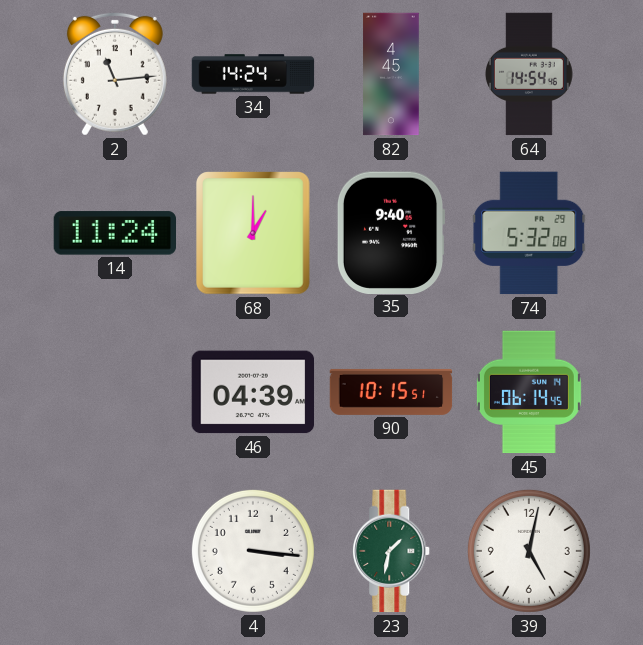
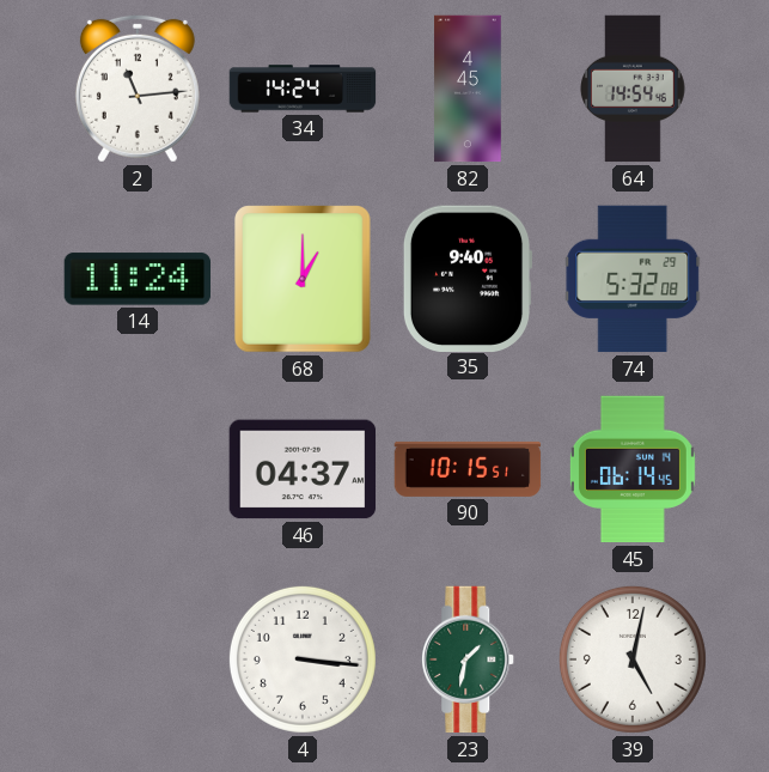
46: 04:39 -> 04:37
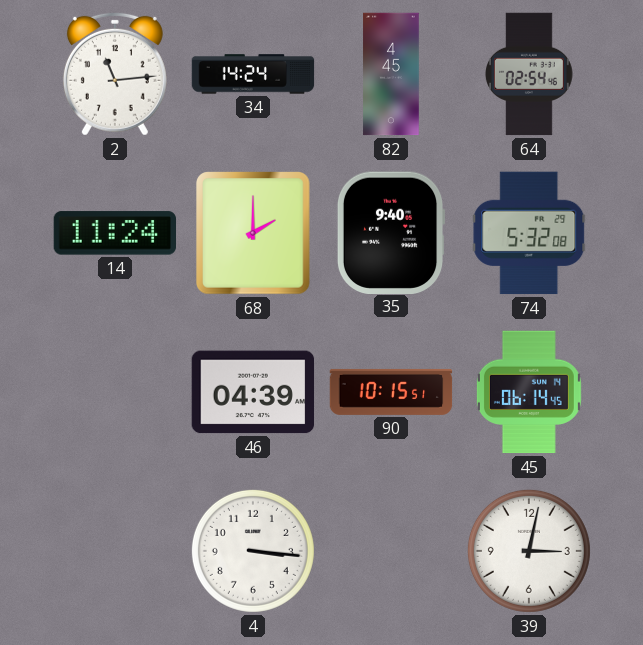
64: 14:54 -> 02:54
68: 1:00 -> 2:00
46: 04:37 -> 04:39
23: 1:32 -> none
39: 5:02 -> 3:02
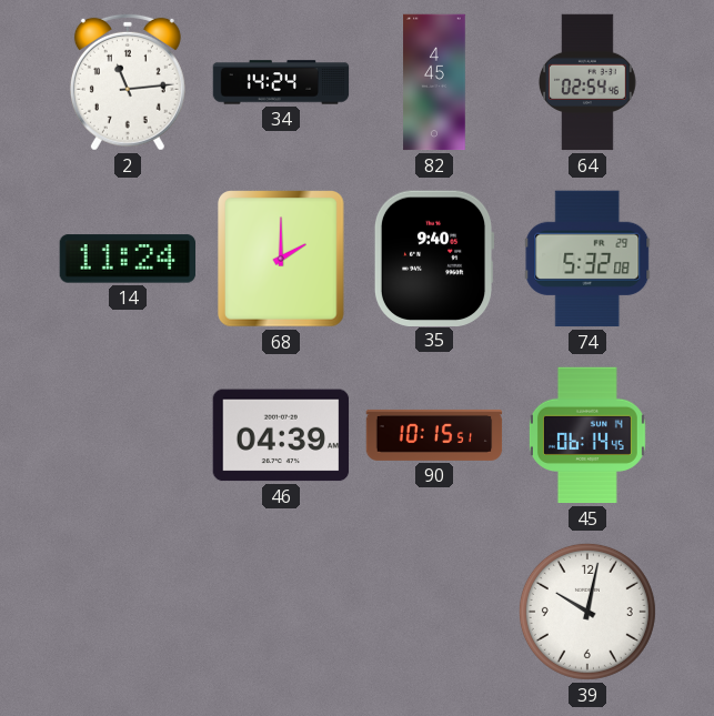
4: 3:16 -> none
39: 3:02 -> 10:02
